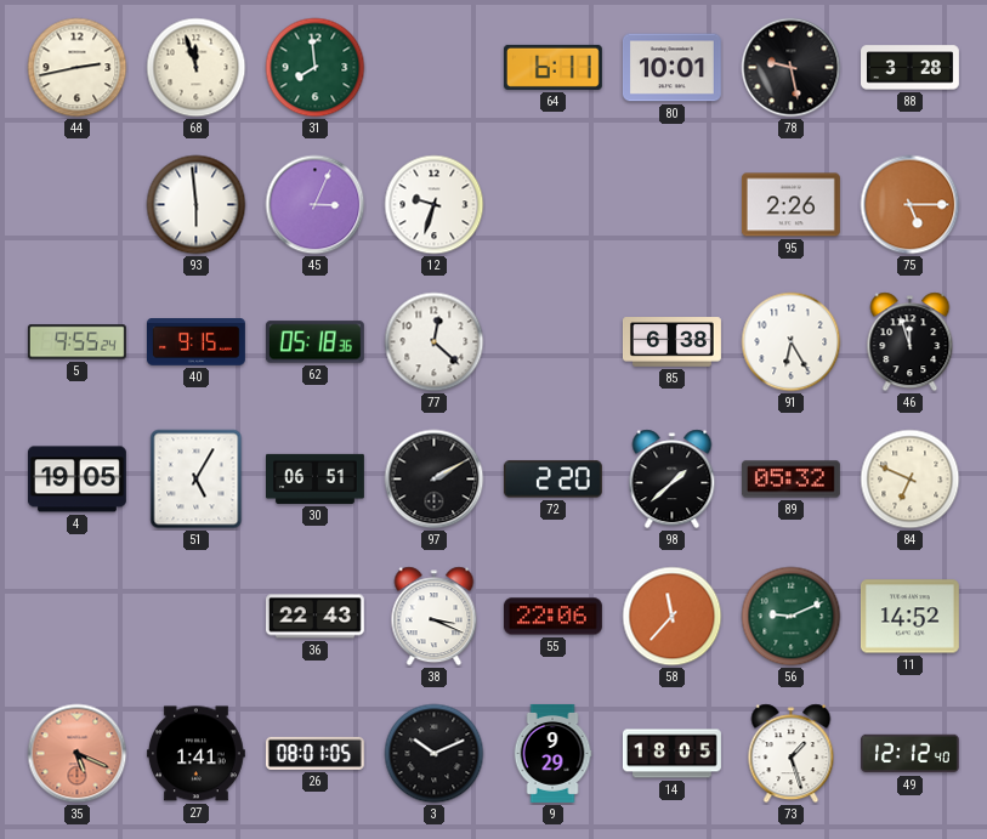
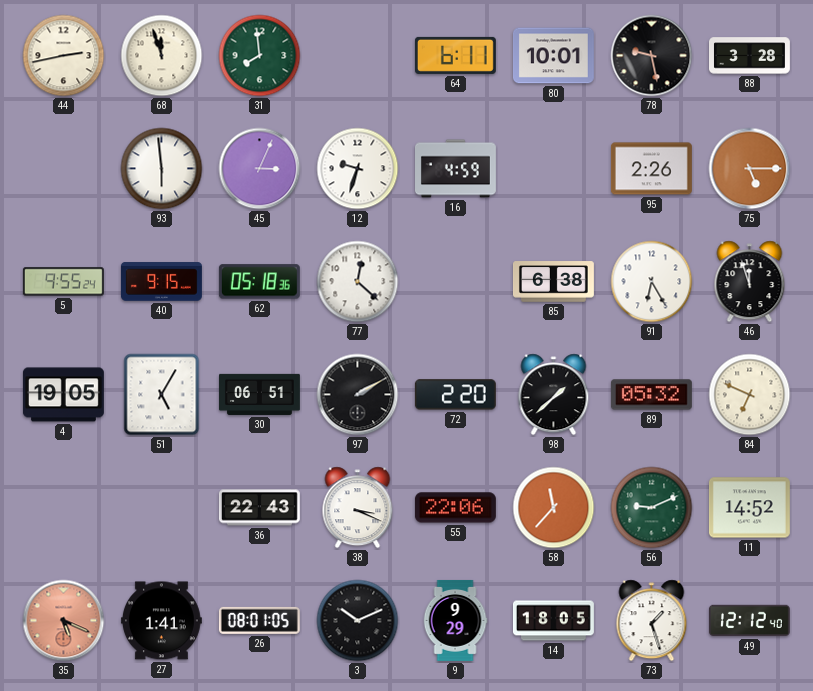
16: none -> 4:59
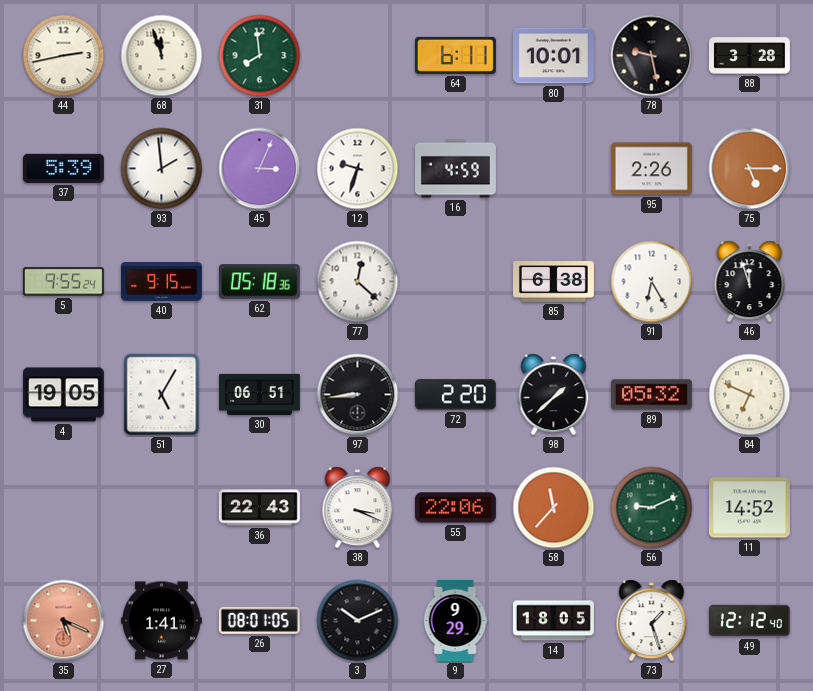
37: none -> 5:39
93: 5:59 -> 1:59
97: 2:10 -> 8:44
